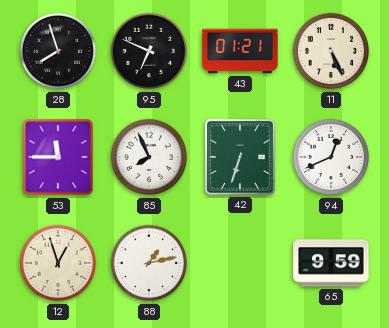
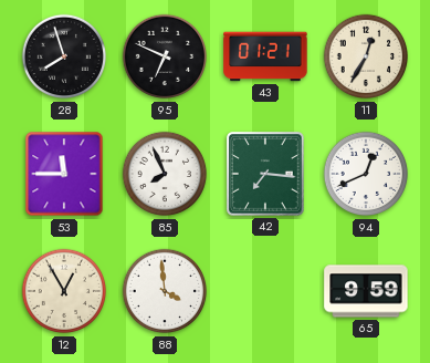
11: 5:26 -> 12:35
42: 6:33 -> 7:16
12: 12:57 -> 12:55
88: 1:13 -> 3:59
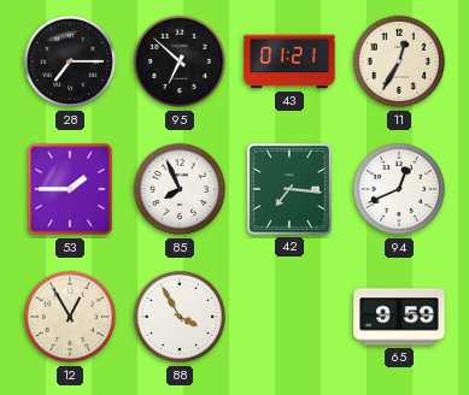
28: 7:57 -> 7:15
95: 6:49 -> 6:52
53: 11:45 -> 1:45
88: 3:59 -> 3:55
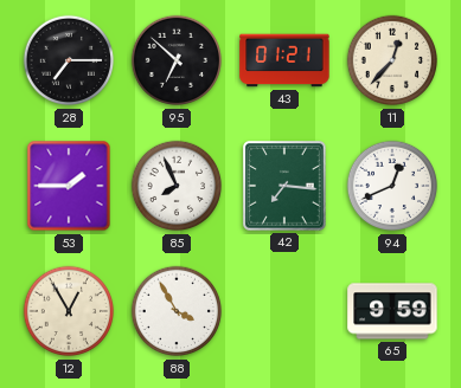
11: 12:35 -> 12:37
